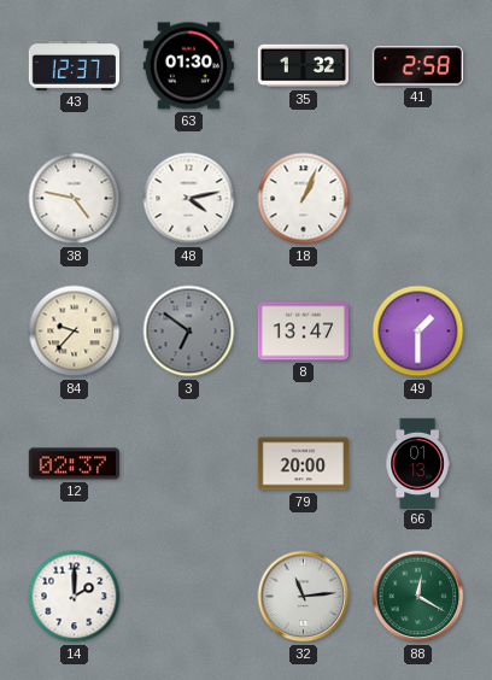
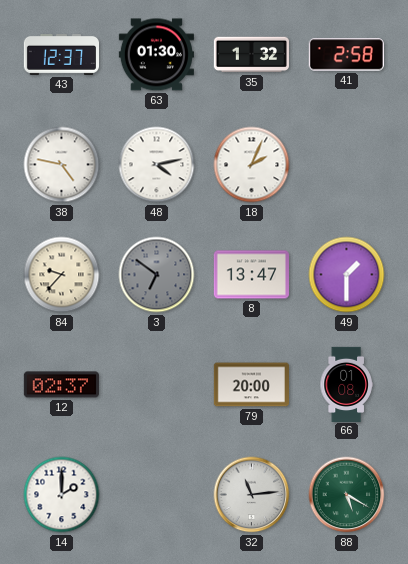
18: 1:04 -> 2:04
66: 01:13 -> 01:08
88: 12:20 -> 5:20
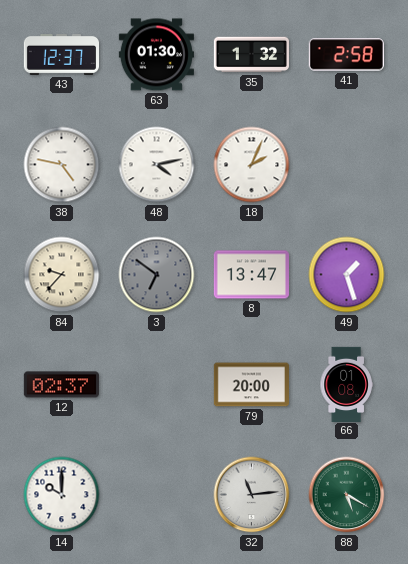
49: 1:30 -> 1:27
14: 2:00 -> 10:00
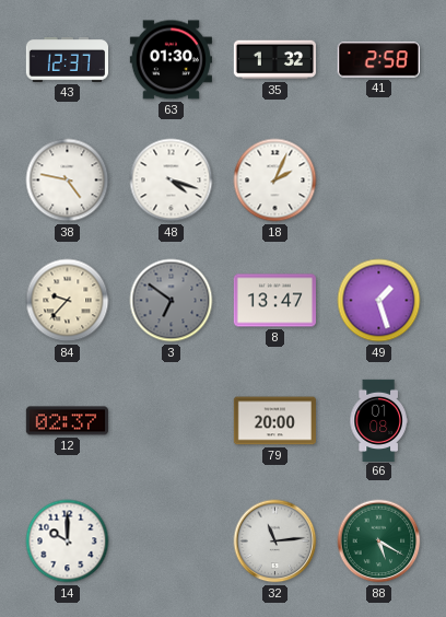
48: 4:13 -> 4:18
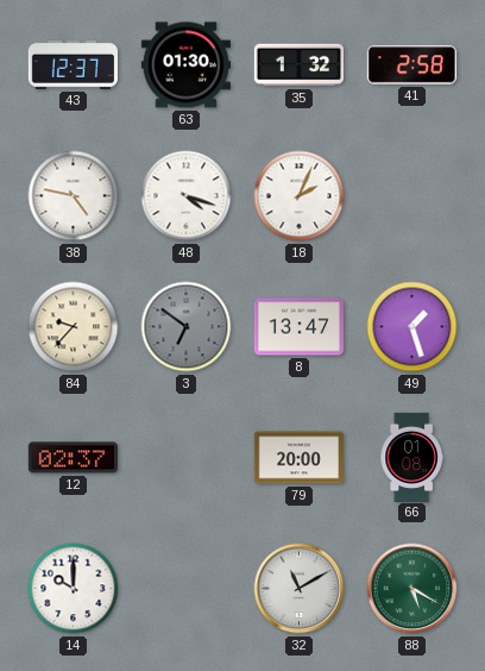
32: 11:14 -> 11:10
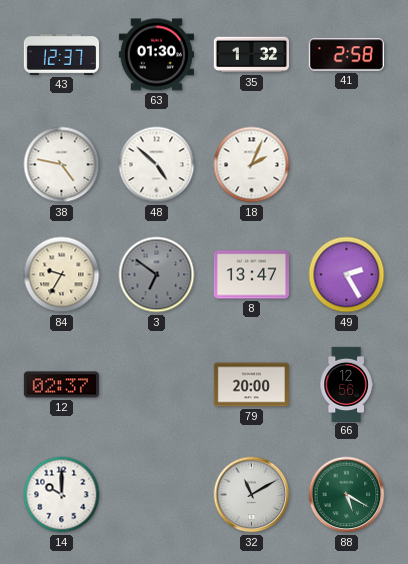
48: 4:18 -> 4:52
84: 9:37 -> 9:35
49: 1:27 -> 2:25
66: 01:08 -> 12:56
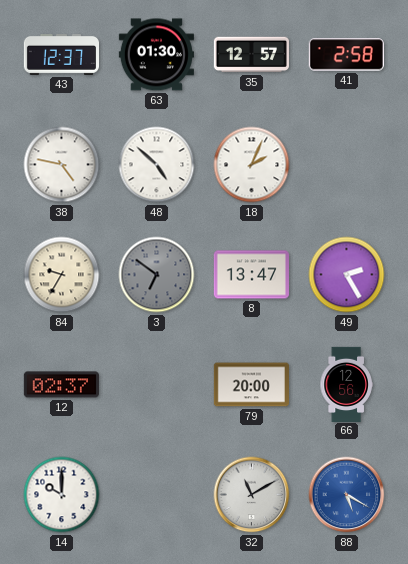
35: 1:32 -> 12:57
88 dial: green -> blue
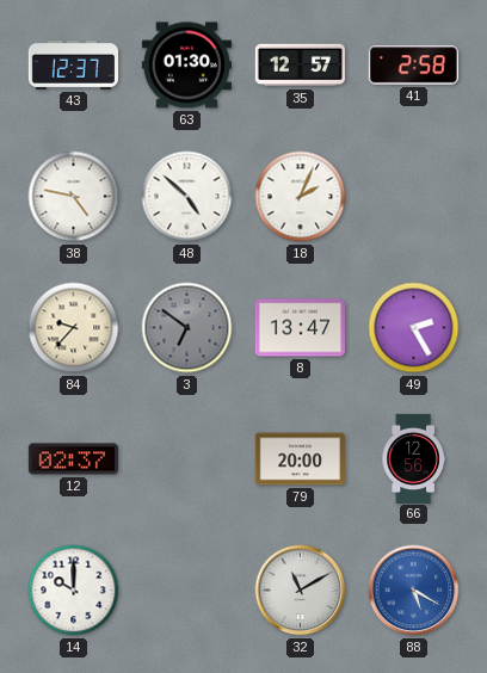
84: 9:35 -> 9:37
